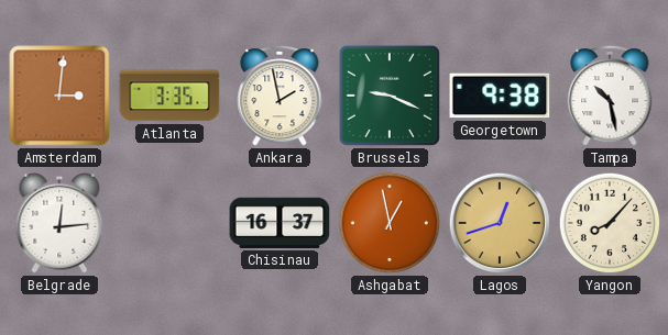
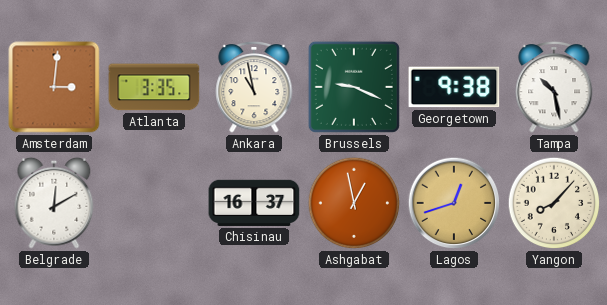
Ankara: 1:58 -> 10:58
Belgrade: 12:14 -> 12:10
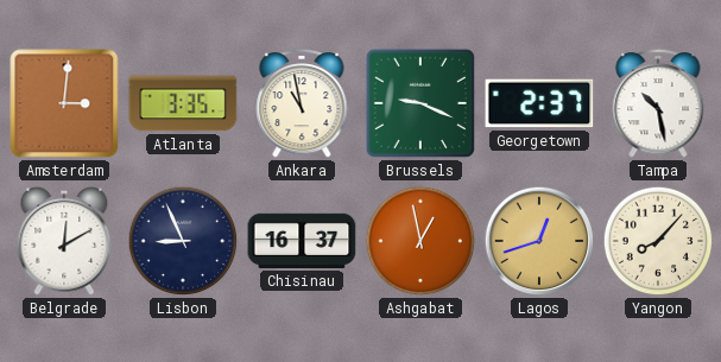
Georgetown: 9:38 -> 2:37
Lisbon: none -> 8:56
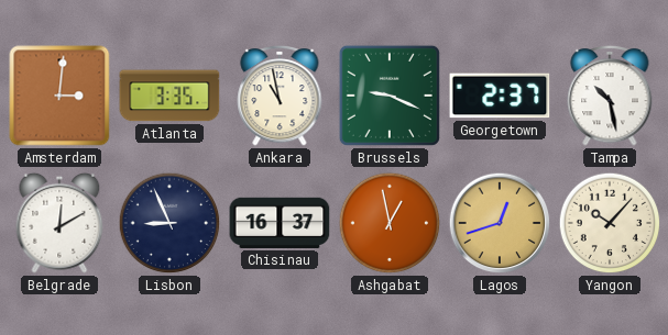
Yangon: 8:07 -> 10:07
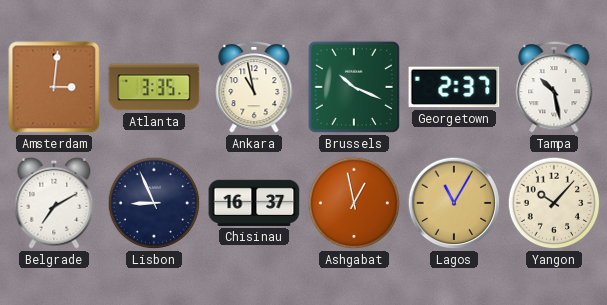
Brussels: 9:19 -> 10:19
Belgrade: 12:10 -> 7:10
Lagos: 12:42 -> 11:05
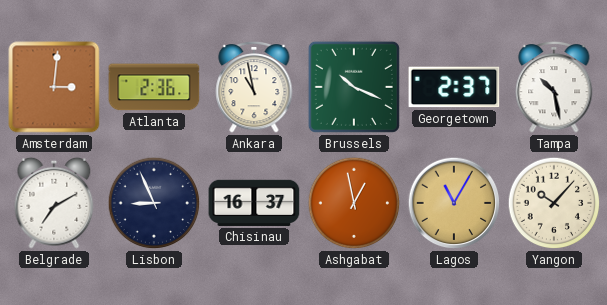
Atlanta: 3:35 -> 2:36
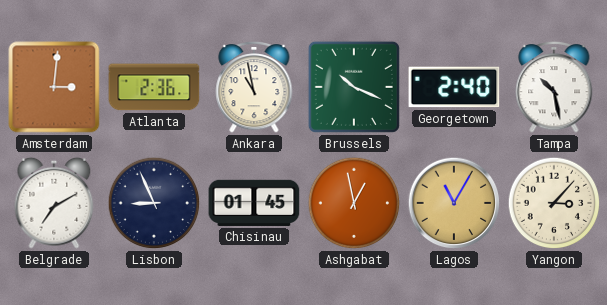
Georgetown: 2:37 -> 2:40
Chisinau: 16:37 -> 01:45
Yangon: 10:07 -> 3:07
